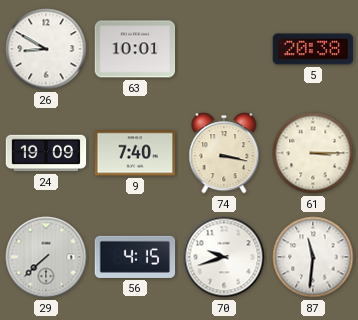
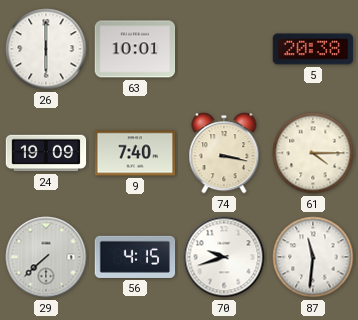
26: 8:50 -> 6:00
61: 3:15 -> 4:15
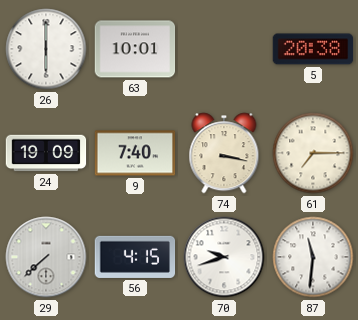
61: 4:15 -> 7:15
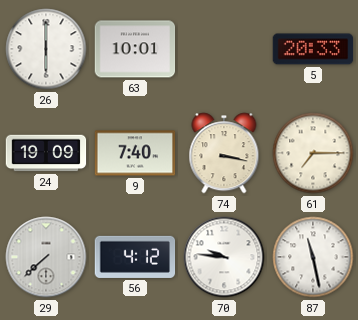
5: 20:38 -> 20:33
56: 4:15 -> 4:12
70: 9:42 -> 9:46
87: 11:31 -> 11:28
